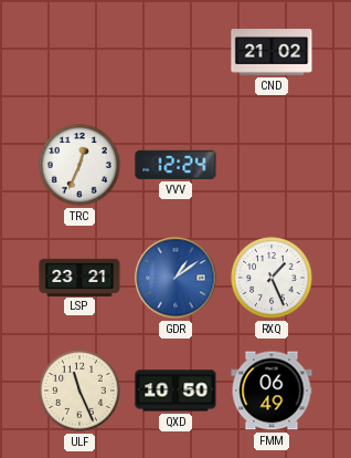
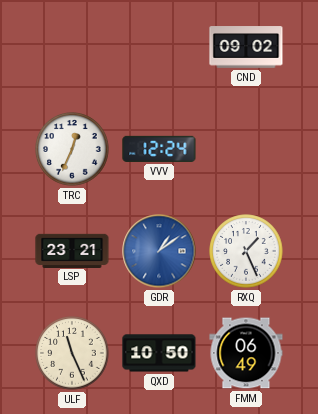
CND: 21:02 -> 09:02
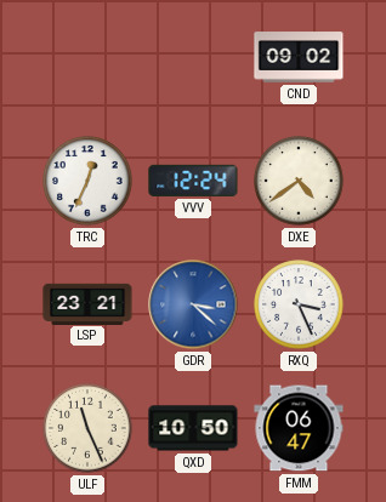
DXE: none -> 4:39
GDR: 1:09 -> 3:22
RXQ: 1:26 -> 3:26
FMM: 06:49 -> 06:47
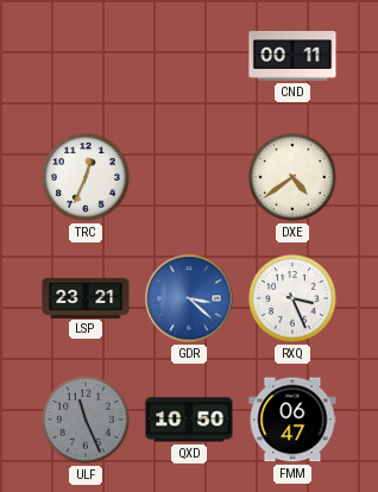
CND: 09:02 -> 00:11
VVV: 12:24 -> none
ULF dial: cream -> grey
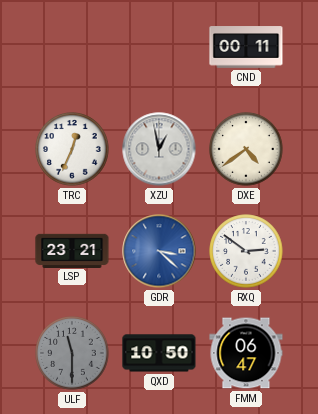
XZU: none -> 12:58
RXQ: 3:26 -> 2:51
ULF: 11:26 -> 11:30
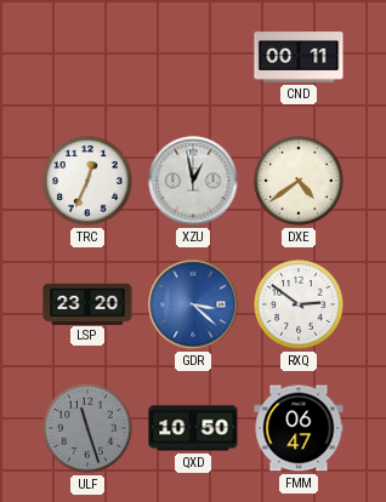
LSP: 23:21 -> 23:20
ULF: 11:30 -> 11:27
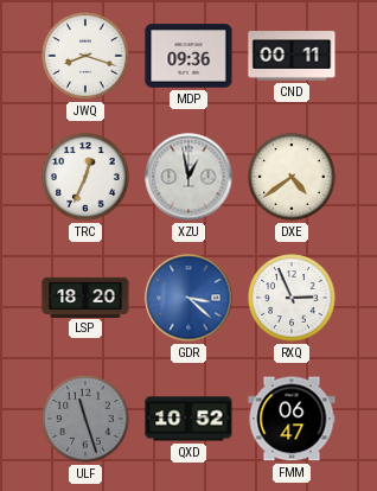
JWQ: none -> 8:18
MDP: none -> 09:36
LSP: 23:20 -> 18:20
RXQ: 2:51 -> 2:56
QXD: 10:50 -> 10:52
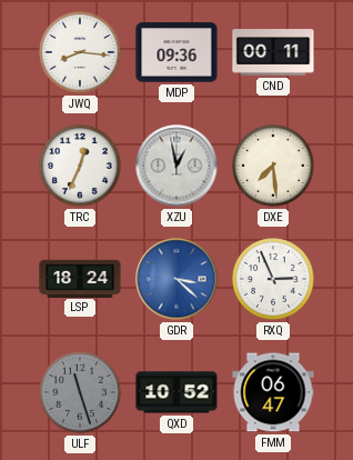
JWQ: 8:18 -> 8:16
DXE: 4:39 -> 7:29
LSP: 18:20 -> 18:24
